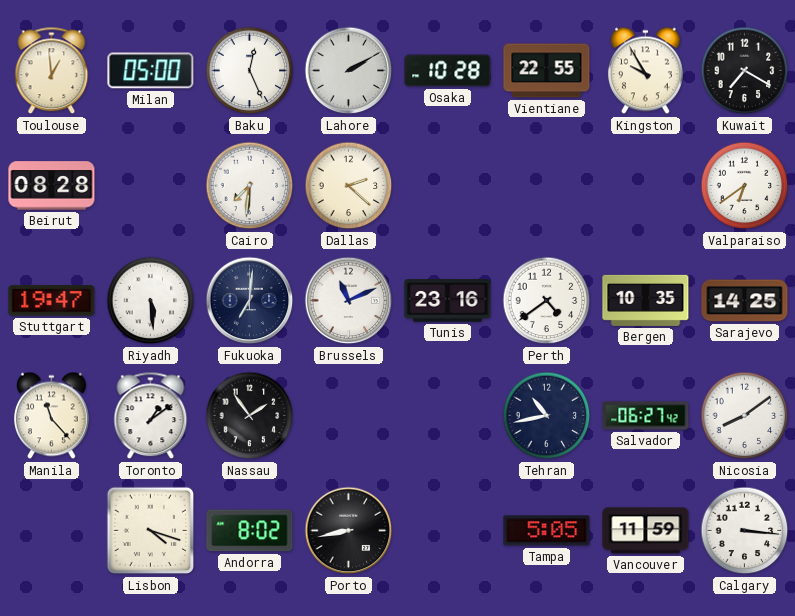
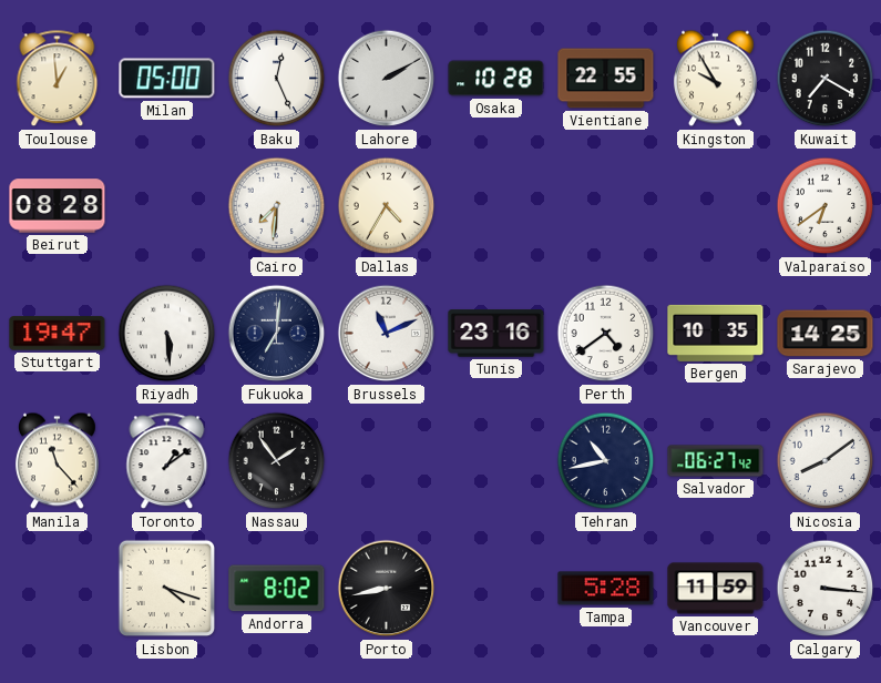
Dallas: 2:22 -> 4:35
Tampa: 5:05 -> 5:28
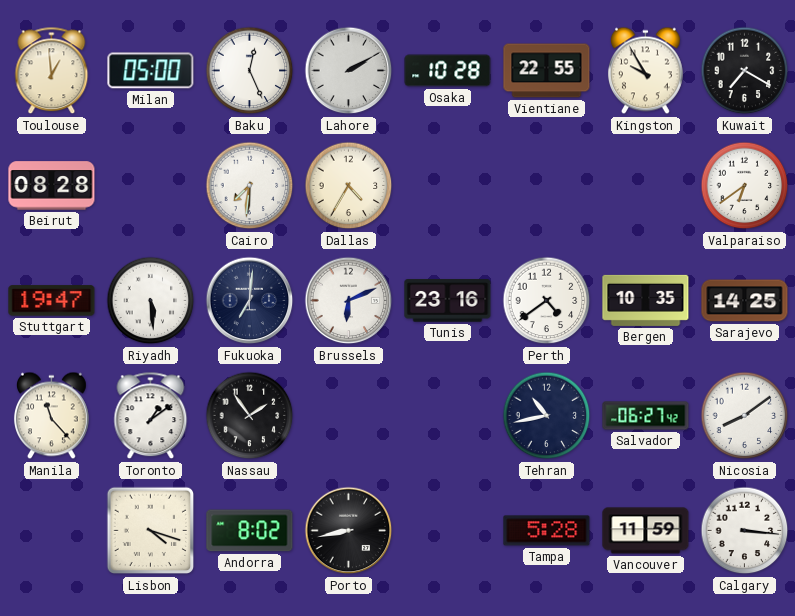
Brussels: 11:11 -> 6:11
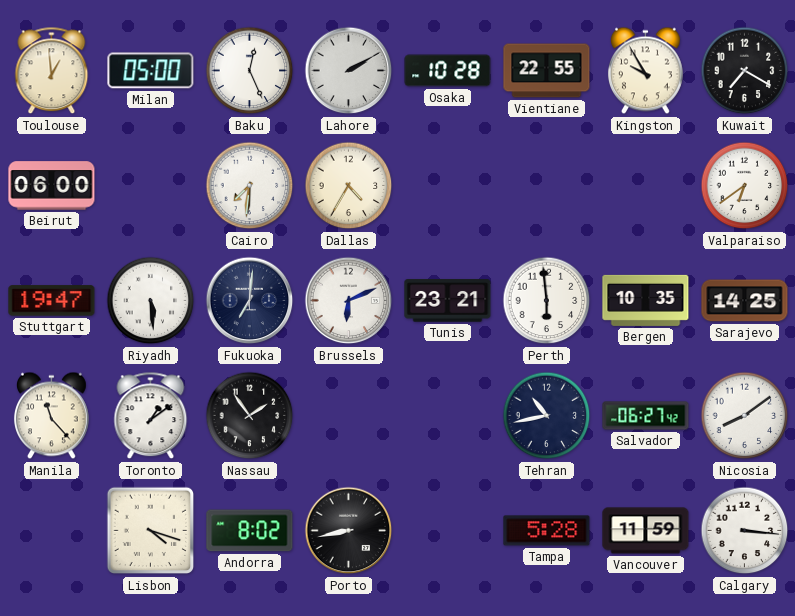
Beirut: 08:28 -> 06:00
Tunis: 23:16 -> 23:21
Perth: 4:39 -> 5:59
